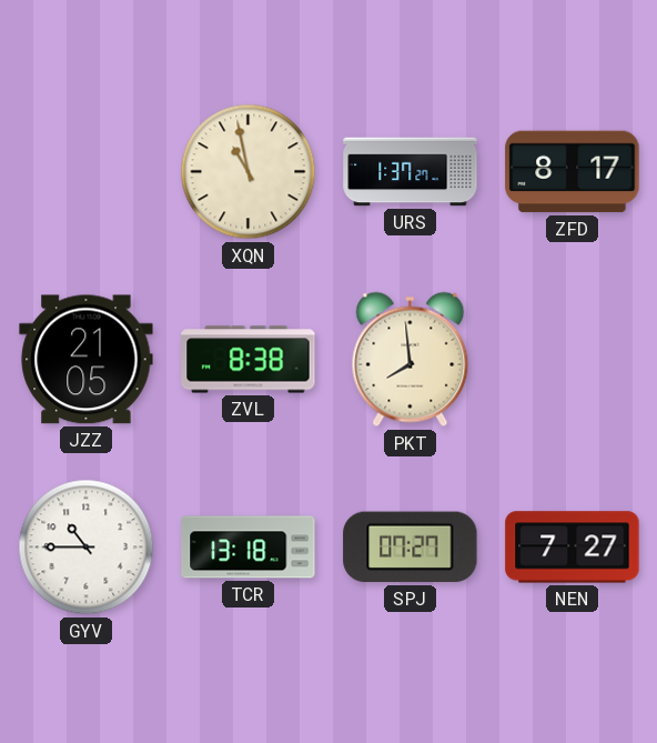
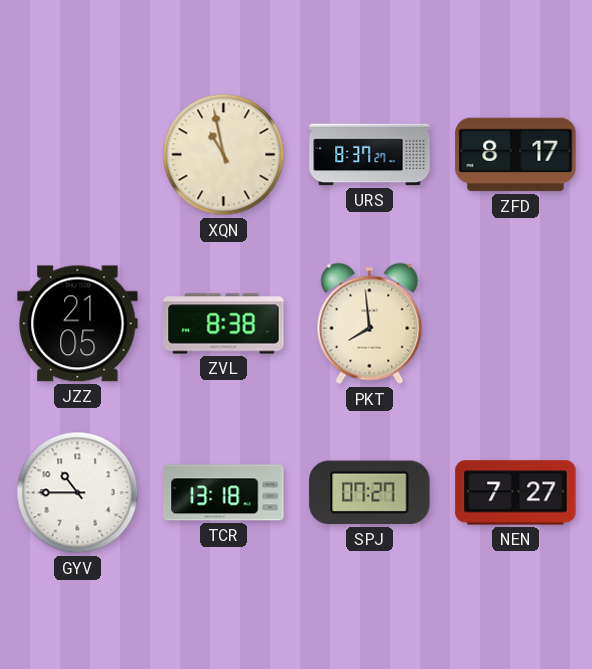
URS: 1:37 -> 8:37
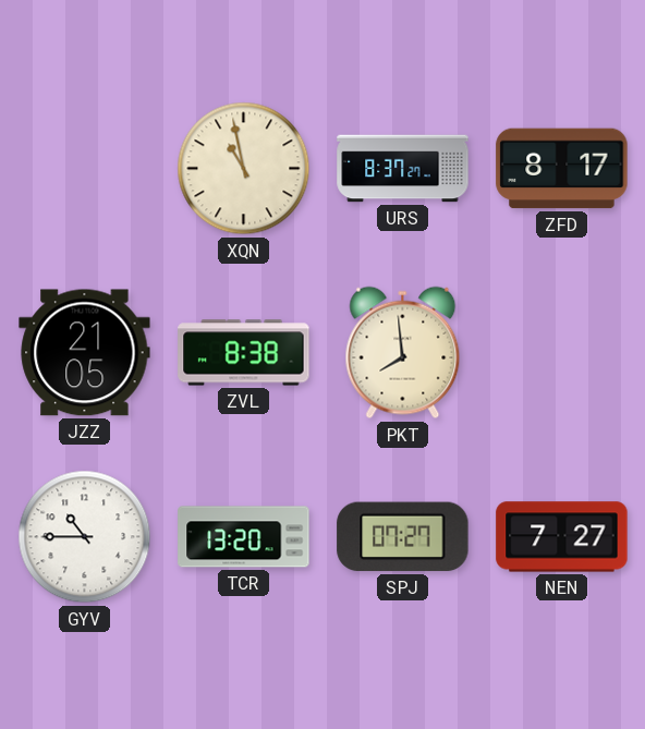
TCR: 13:18 -> 13:20
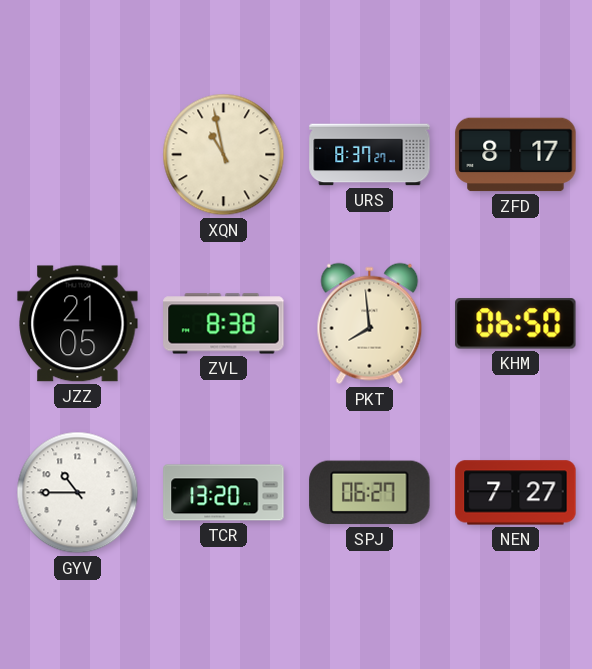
KHM: none -> 06:50
SPJ: 07:27 -> 06:27
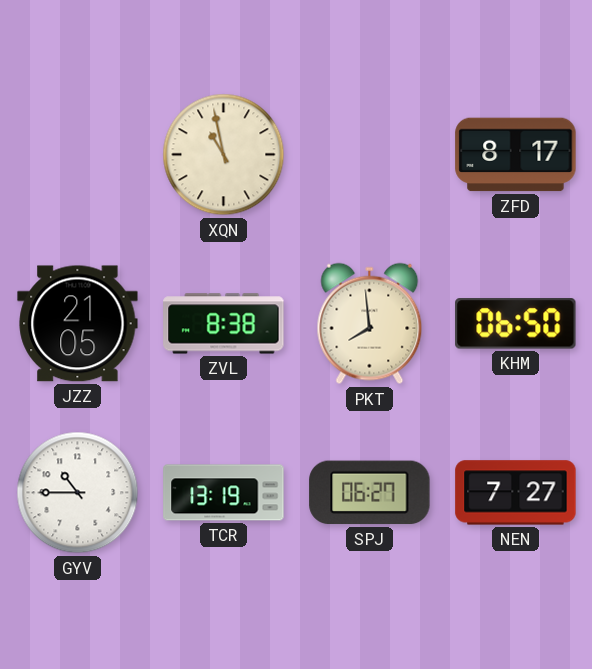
URS: 8:37 -> none
TCR: 13:20 -> 13:19
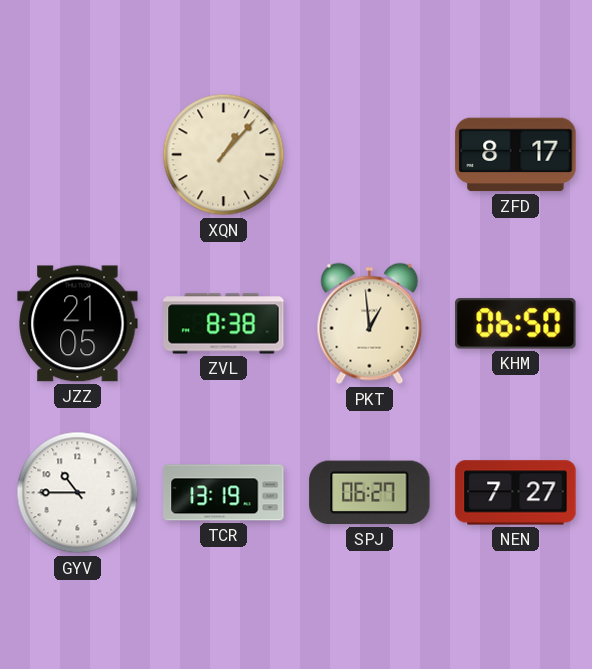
XQN: 10:58 -> 1:07
PKT: 7:59 -> 12:59
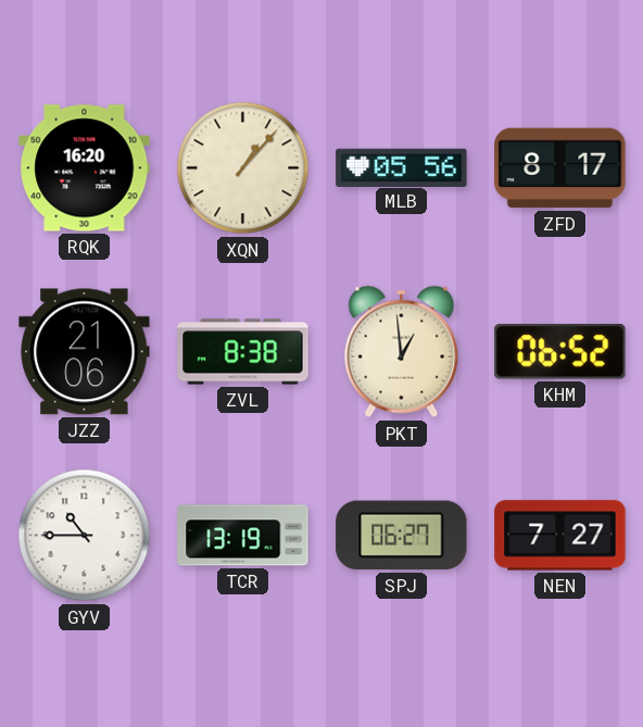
RQK: none -> 16:20
MLB: none -> 05:56
JZZ: 21:05 -> 21:06
KHM: 06:50 -> 06:52
